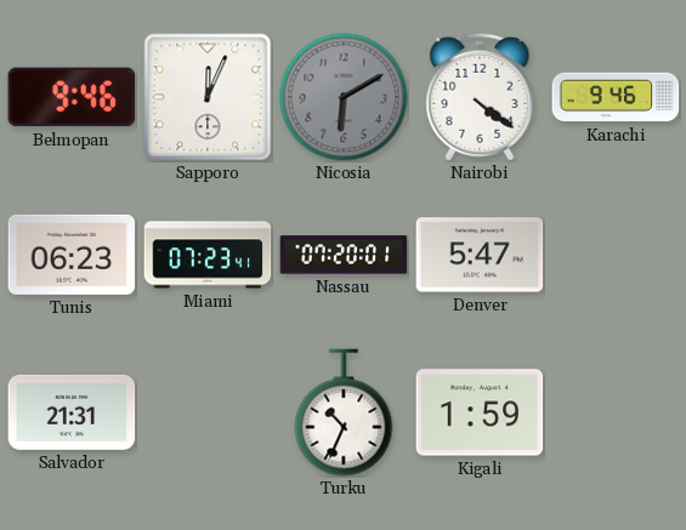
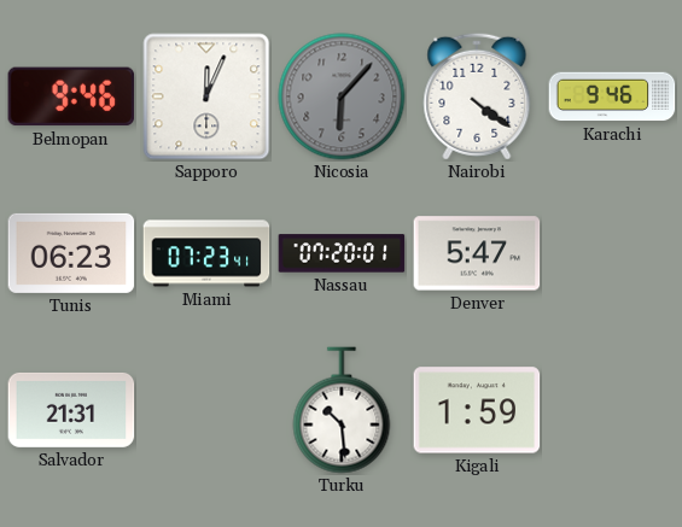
Nicosia: 6:10 -> 6:07
Turku: 10:34 -> 10:29
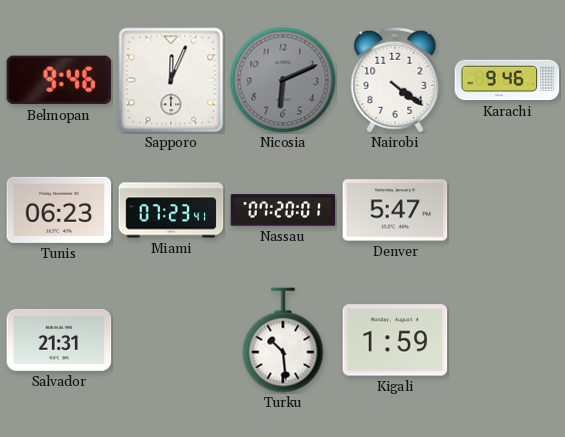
Nicosia: 6:07 -> 6:11
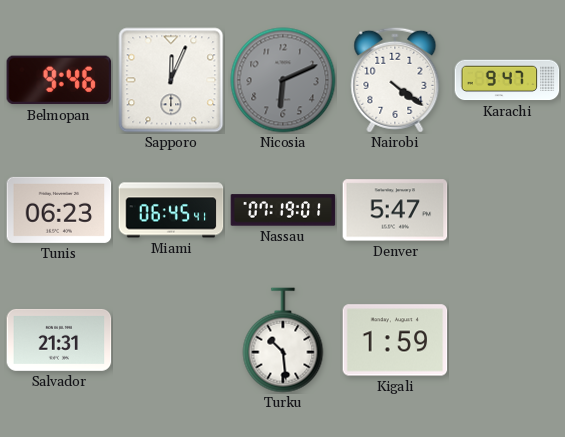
Karachi: 9:46 -> 9:47
Miami: 07:23 -> 06:45
Nassau: 07:20 -> 07:19
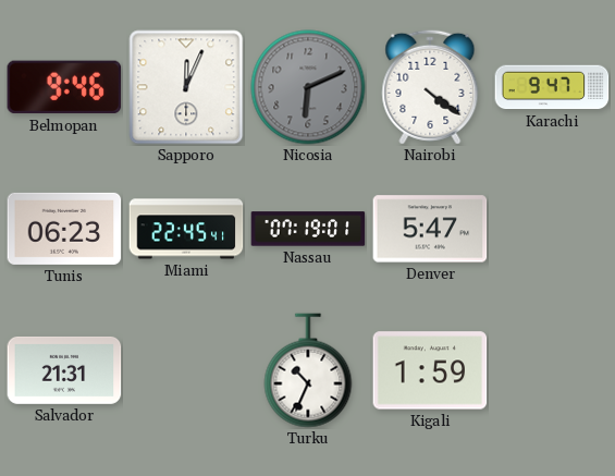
Miami: 06:45 -> 22:45
Turku: 10:29 -> 10:34
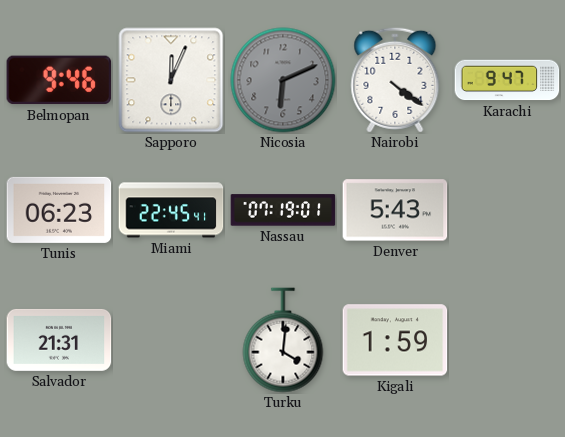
Denver: 5:47 -> 5:43
Turku: 10:34 -> 4:01
